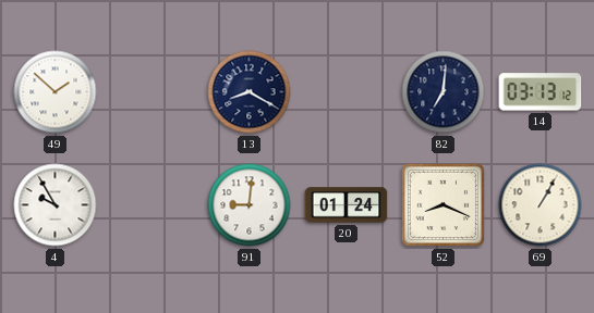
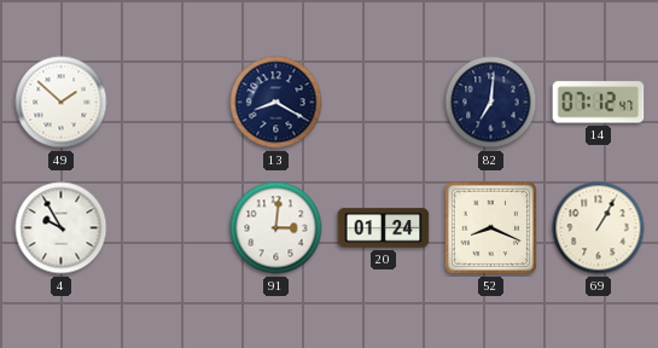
14: 03:13 -> 07:12
91: 9:01 -> 3:01
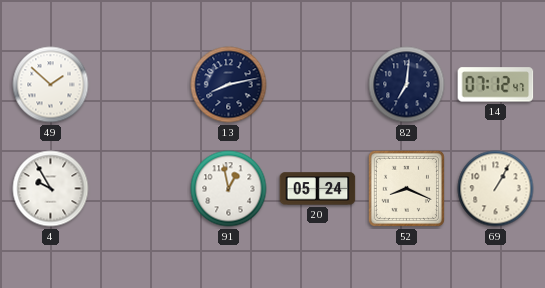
13: 8:20 -> 8:13
91: 3:01 -> 12:58
20: 01:24 -> 05:24
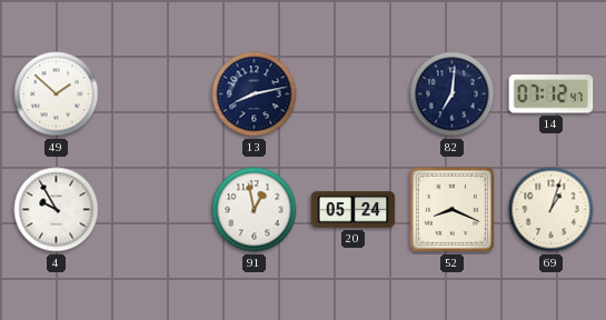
69: 1:05 -> 1:03
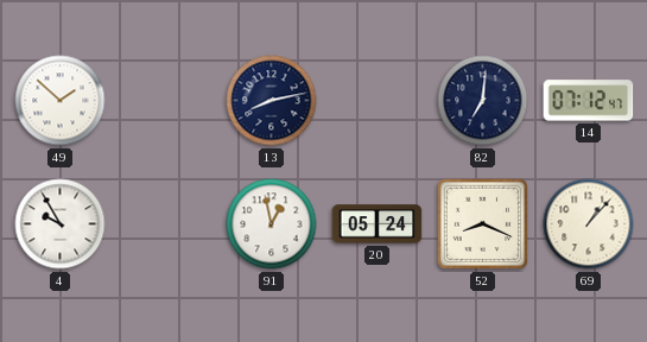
69: 1:03 -> 1:07
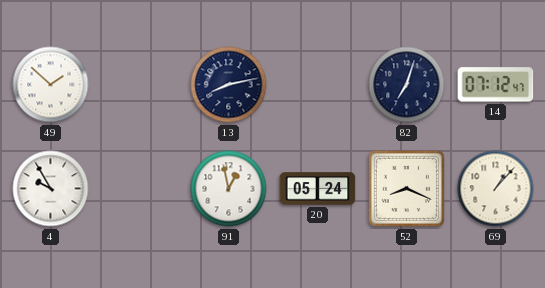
82: 7:01 -> 7:03
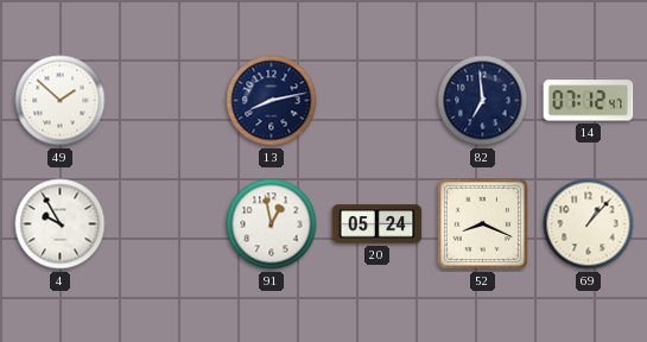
82: 7:03 -> 6:59
